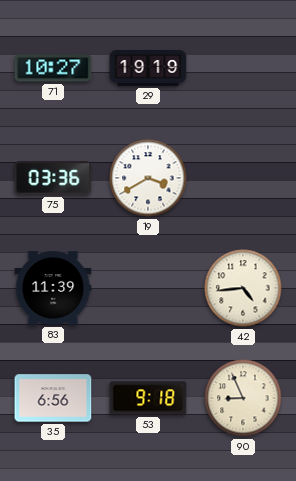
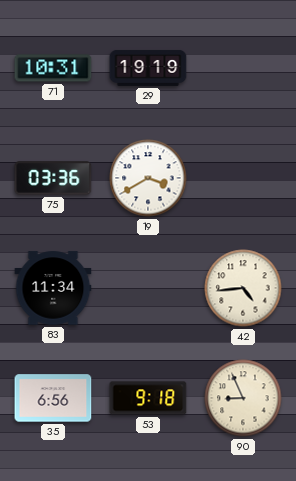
71: 10:27 -> 10:31
83: 11:39 -> 11:34
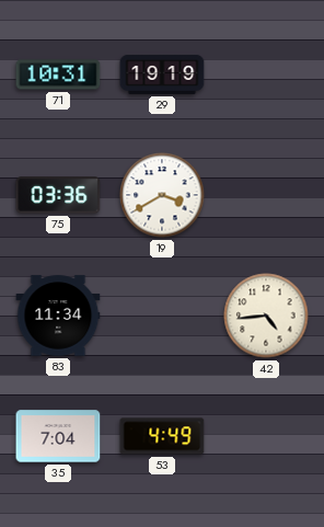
35: 6:56 -> 7:04
53: 9:18 -> 4:49
90: 8:56 -> none
